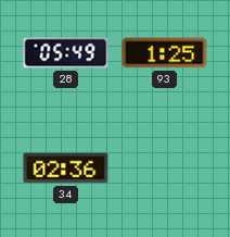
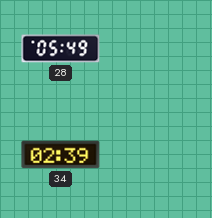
93: 1:25 -> none
34: 02:36 -> 02:39
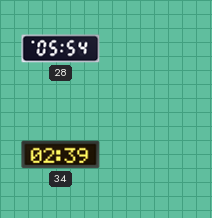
28: 05:49 -> 05:54
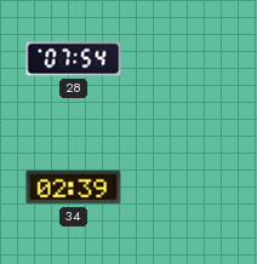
28: 05:54 -> 07:54
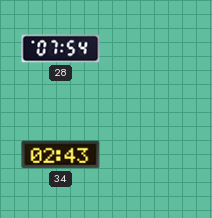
34: 02:39 -> 02:43
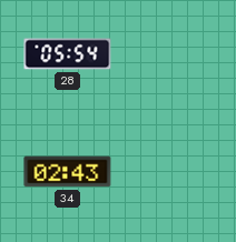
28: 07:54 -> 05:54
